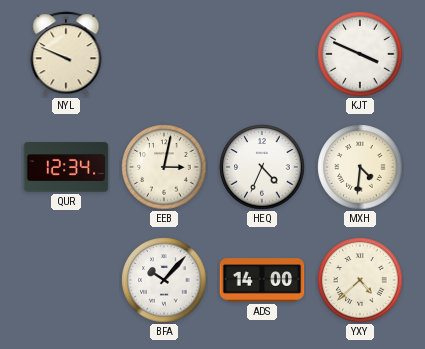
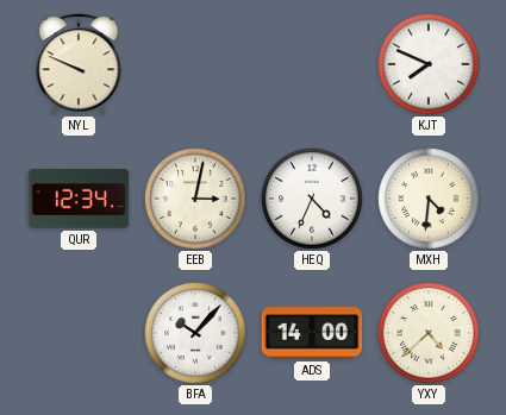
KJT: 3:49 -> 7:49
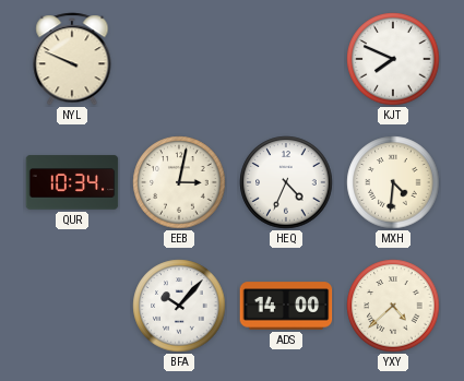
QUR: 12:34 -> 10:34
